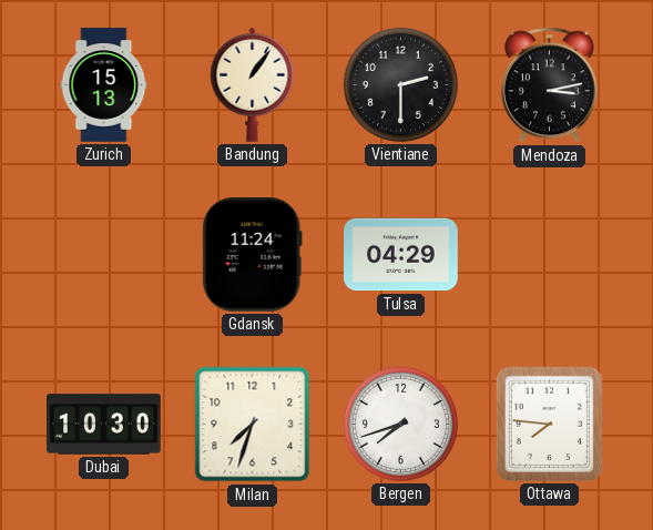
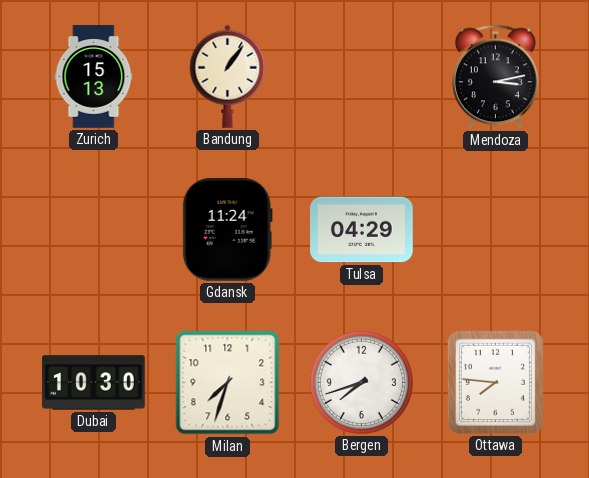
Vientiane: 2:30 -> none
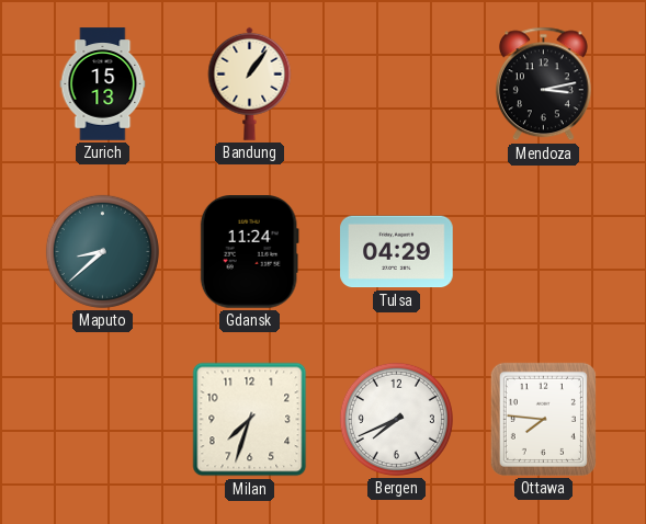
Maputo: none -> 8:38
Dubai: 10:30 -> none
Bergen: 7:42 -> 7:41
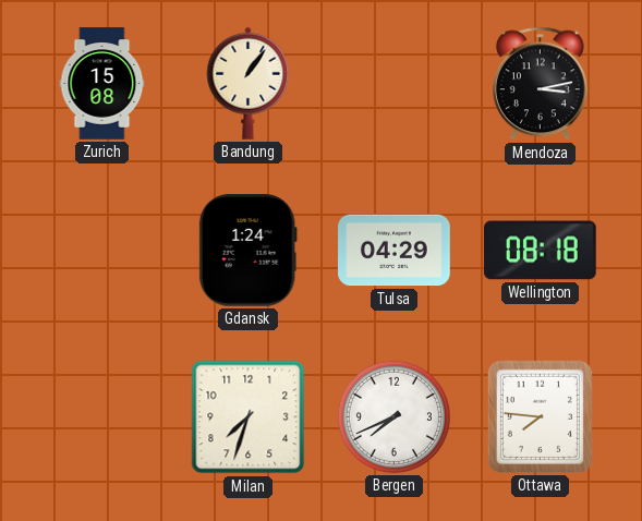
Zurich: 15:13 -> 15:08
Maputo: 8:38 -> none
Gdansk: 11:24 -> 1:24
Wellington: none -> 08:18
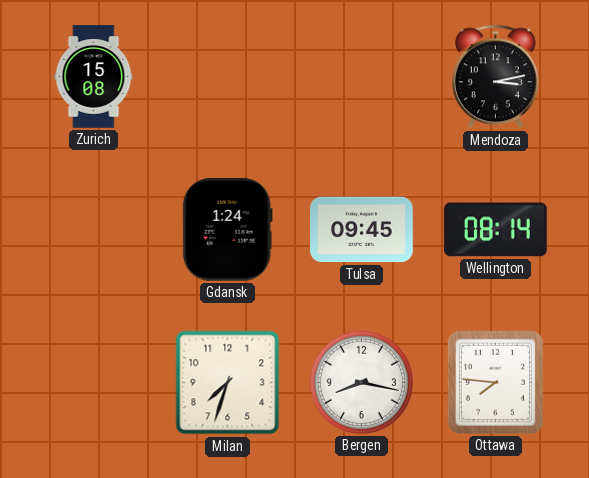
Bandung: 1:06 -> none
Tulsa: 04:29 -> 09:45
Wellington: 08:18 -> 08:14
Bergen: 7:41 -> 8:17
